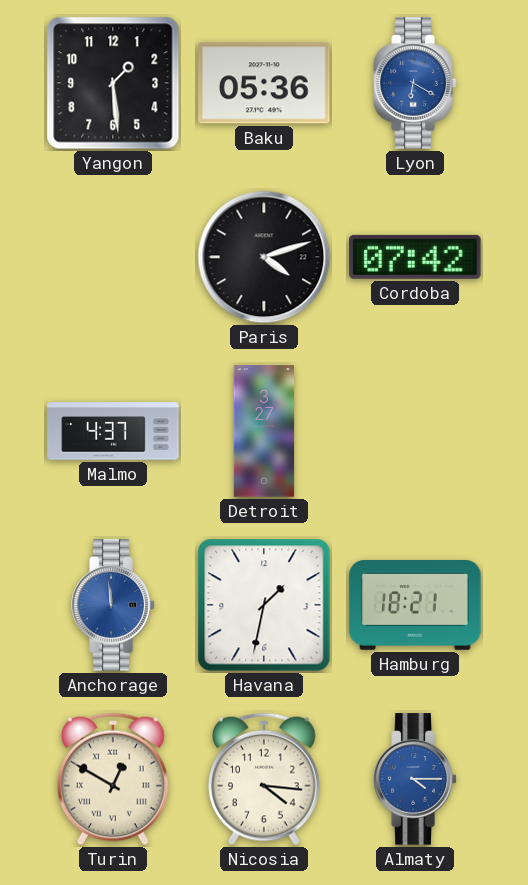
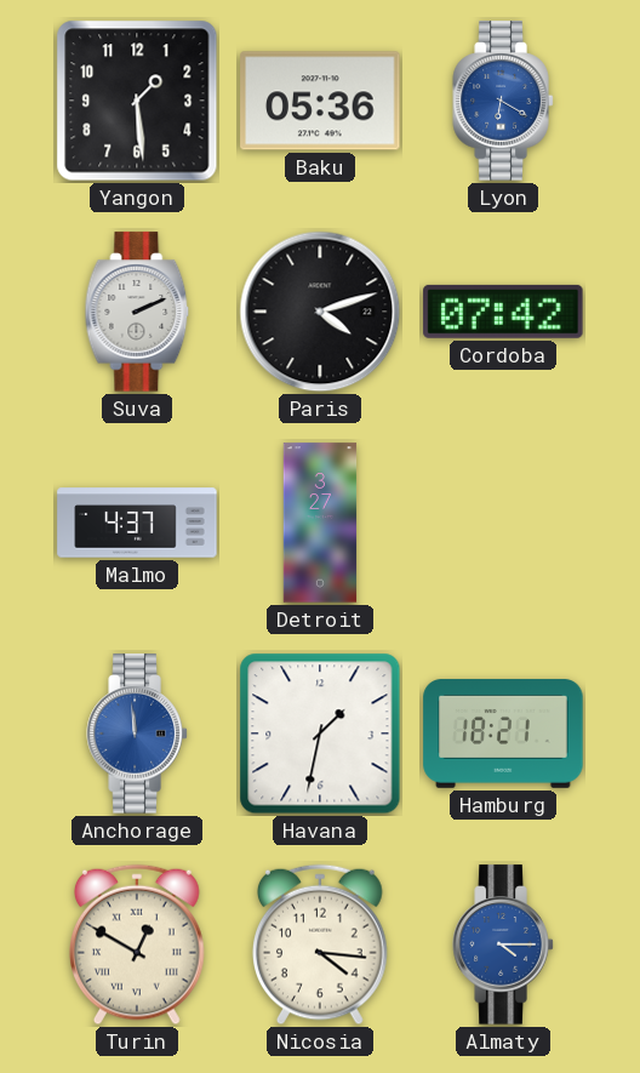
Suva: none -> 2:11
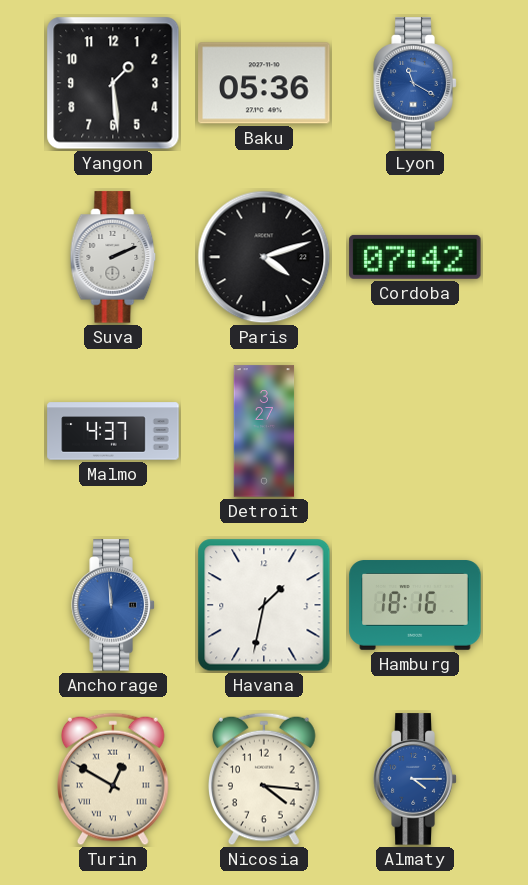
Lyon: 6:20 -> 11:20
Hamburg: 18:21 -> 18:16
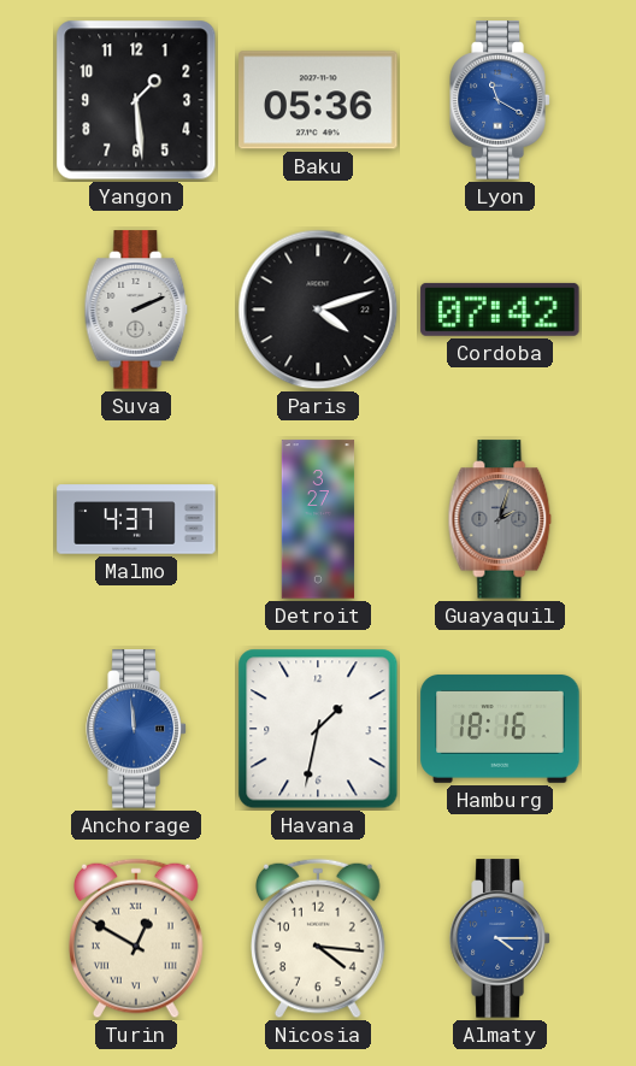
Guayaquil: none -> 2:03
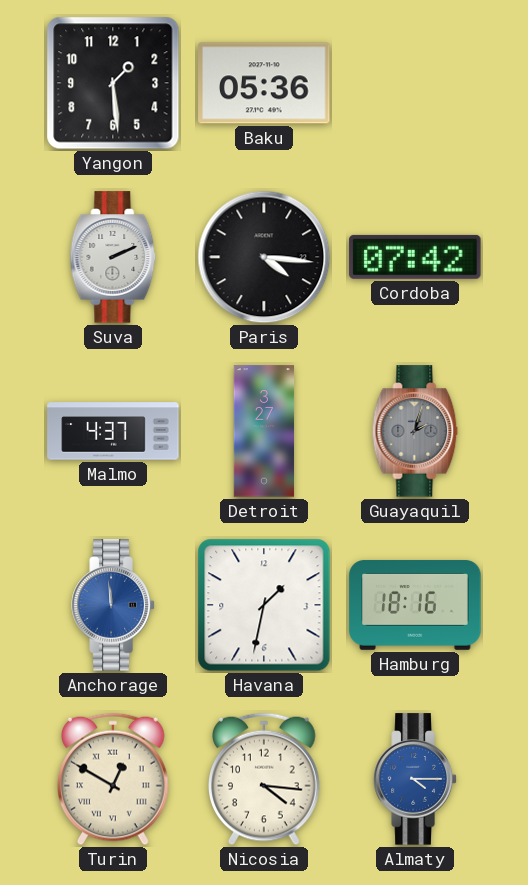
Lyon: 11:20 -> none
Paris: 4:12 -> 4:16
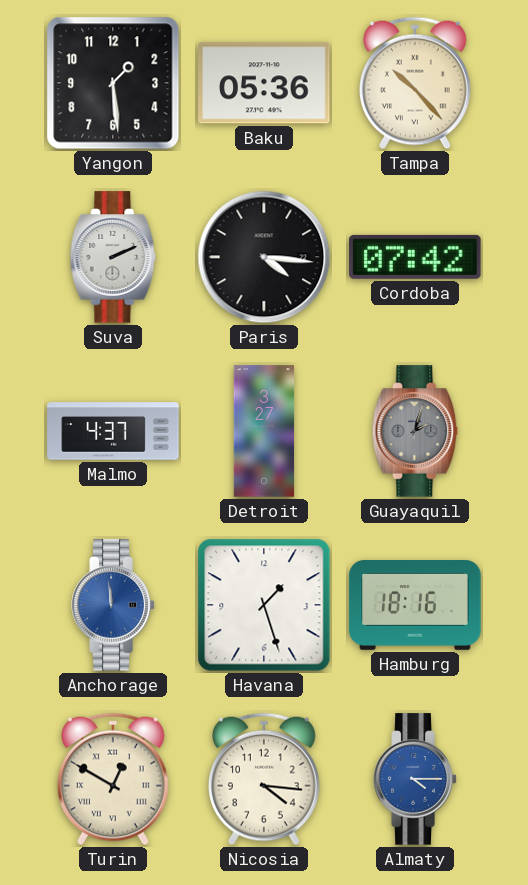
Tampa: none -> 10:23
Havana: 1:32 -> 1:27
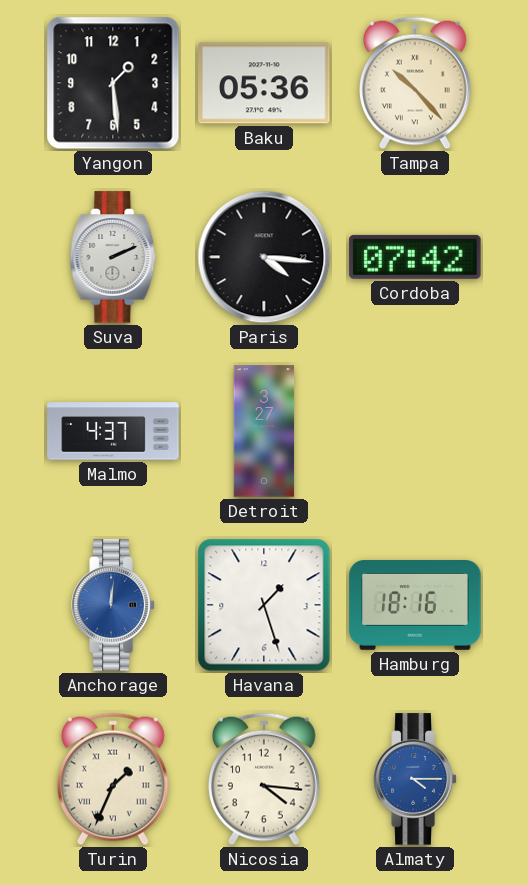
Guayaquil: 2:03 -> none
Anchorage: 11:59 -> 12:01
Turin: 12:50 -> 1:34
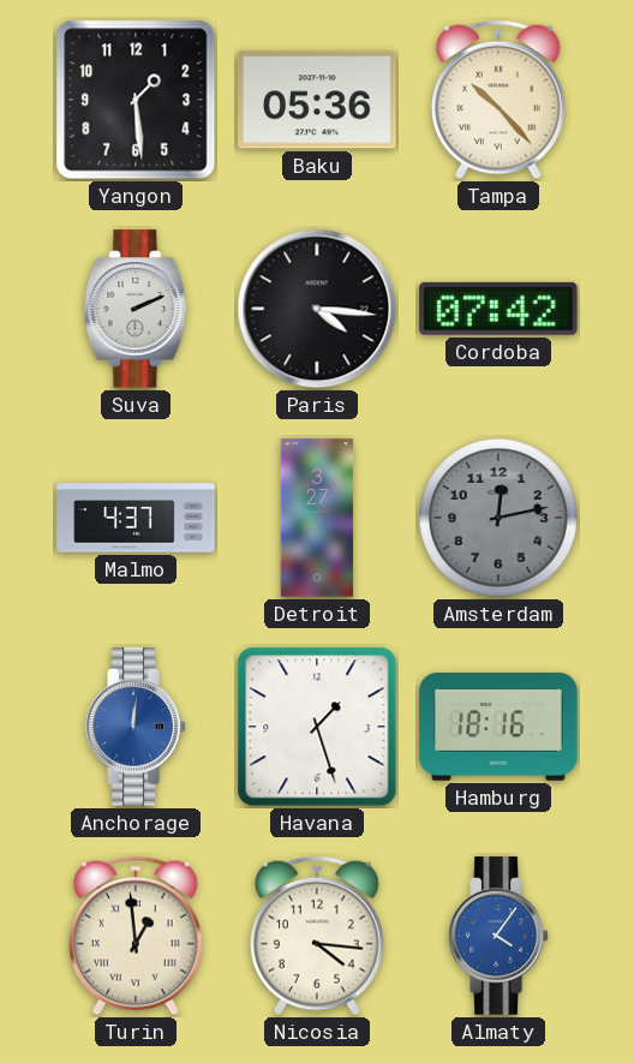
Amsterdam: none -> 12:13
Turin: 1:34 -> 12:59
Almaty: 4:15 -> 4:06
